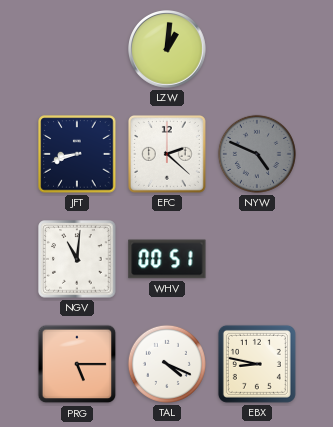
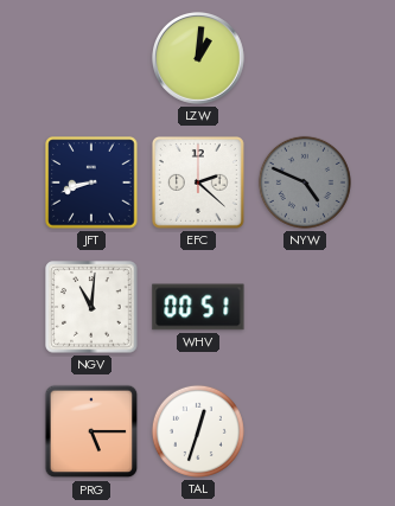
TAL: 4:19 -> 12:33
EBX: 8:47 -> none
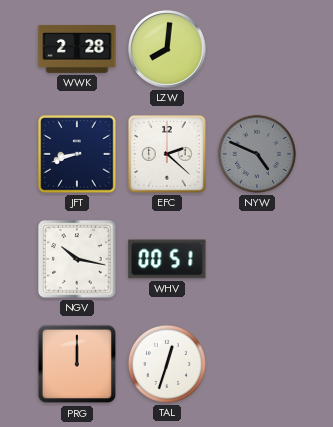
WWK: none -> 2:28
LZW: 1:01 -> 8:01
NGV: 11:01 -> 10:17
PRG: 5:15 -> 12:00
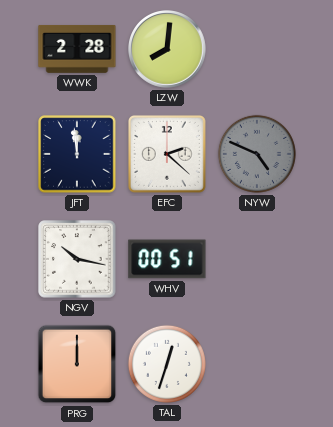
JFT: 8:42 -> 11:59
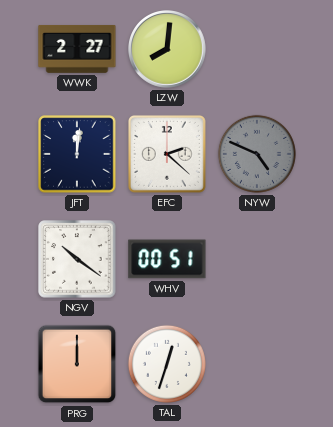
WWK: 2:28 -> 2:27
JFT: 11:59 -> 12:01
NGV: 10:17 -> 10:21
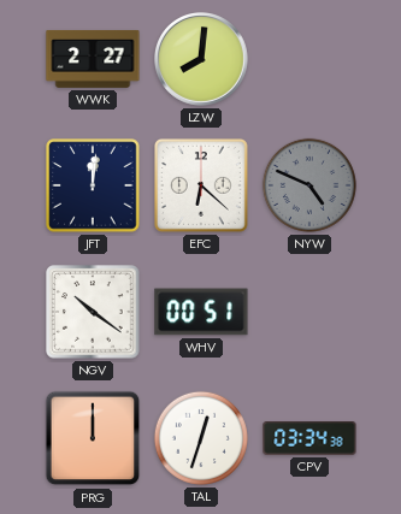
EFC: 2:22 -> 6:22
CPV: none -> 03:34
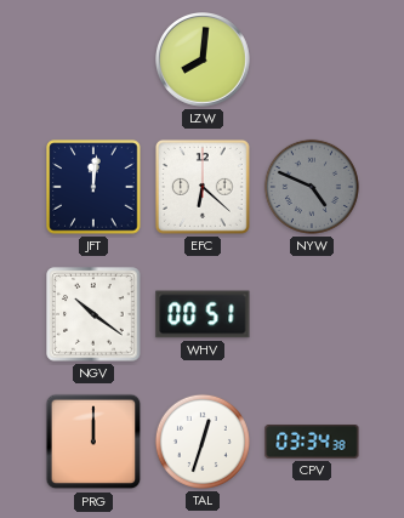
WWK: 2:27 -> none
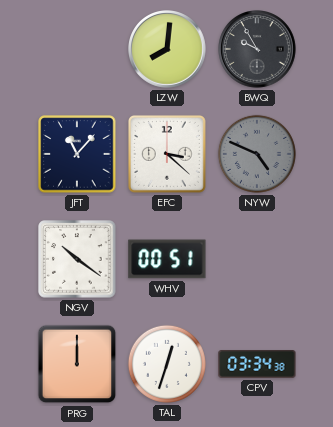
BWQ: none -> 9:55
JFT: 12:01 -> 11:07
EFC: 6:22 -> 3:22
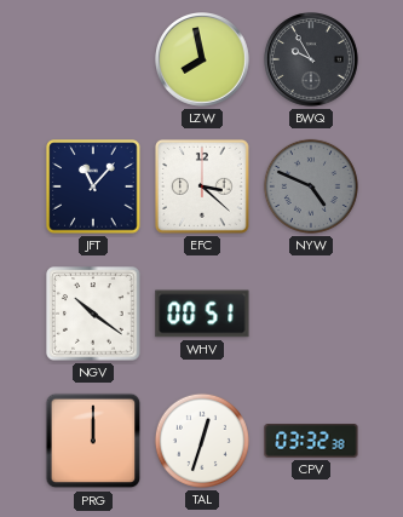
LZW: 8:01 -> 7:58
CPV: 03:34 -> 03:32
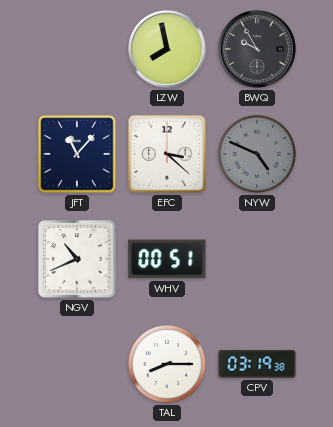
NGV: 10:21 -> 10:41
PRG: 12:00 -> none
TAL: 12:33 -> 8:15
CPV: 03:32 -> 03:19
